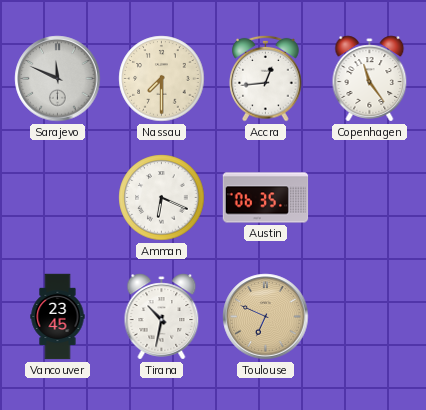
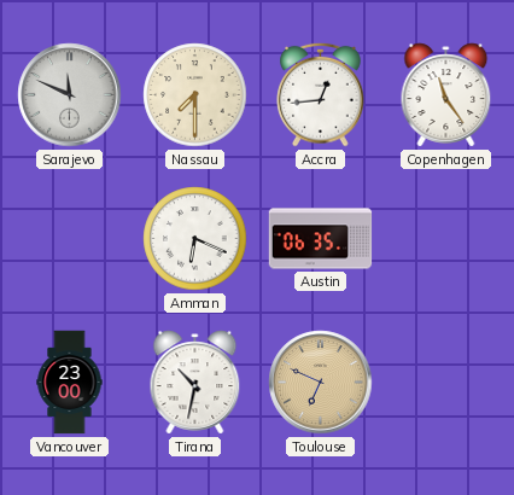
Vancouver: 23:45 -> 23:00
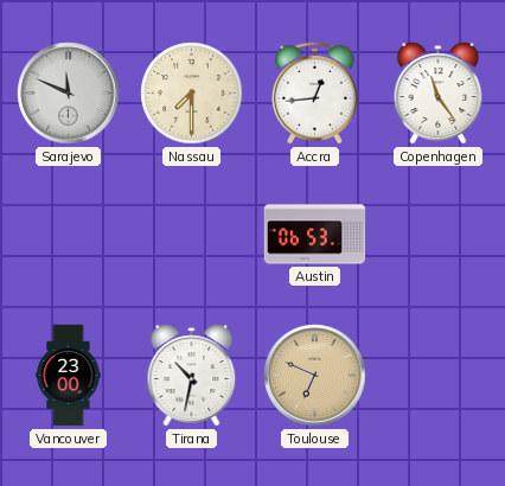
Amman: 6:19 -> none
Austin: 06:35 -> 06:53
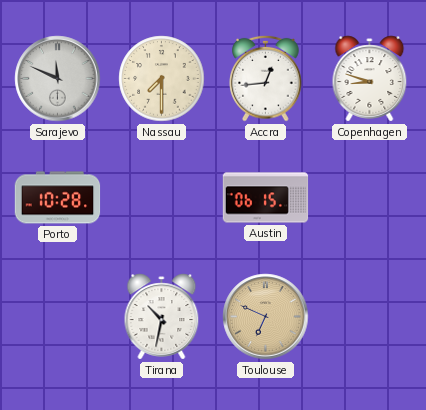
Copenhagen: 11:24 -> 8:48
Porto: none -> 10:28
Austin: 06:53 -> 06:15
Vancouver: 23:00 -> none
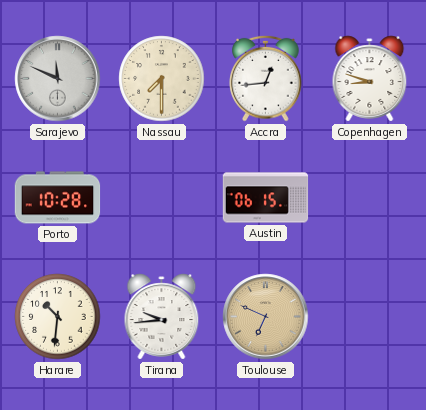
Harare: none -> 10:31
Tirana: 10:32 -> 9:44
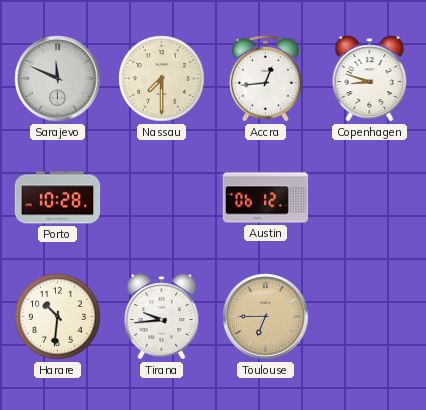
Austin: 06:15 -> 06:12
Toulouse: 6:49 -> 6:45
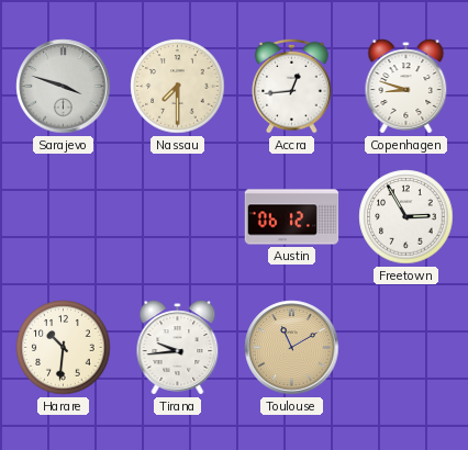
Sarajevo: 11:49 -> 3:48
Porto: 10:28 -> none
Freetown: none -> 2:55
Toulouse: 6:45 -> 11:10
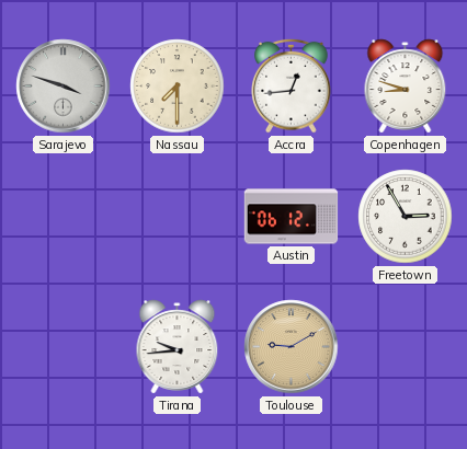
Harare: 10:31 -> none
Toulouse: 11:10 -> 9:10
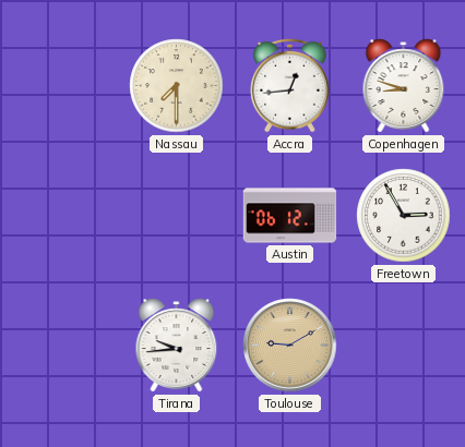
Sarajevo: 3:48 -> none
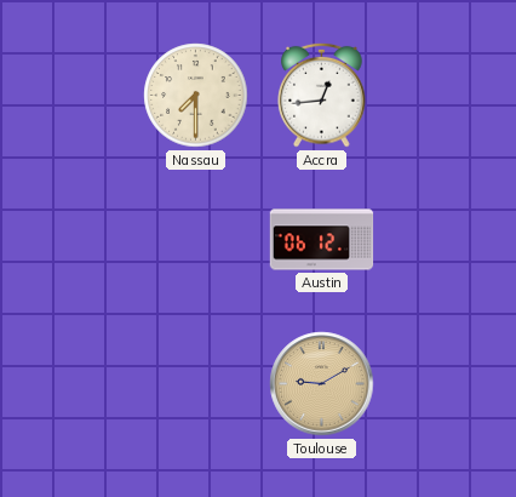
Copenhagen: 8:48 -> none
Freetown: 2:55 -> none
Tirana: 9:44 -> none
